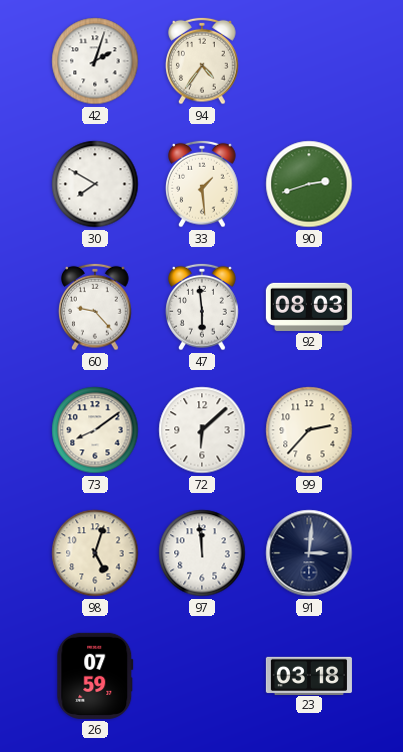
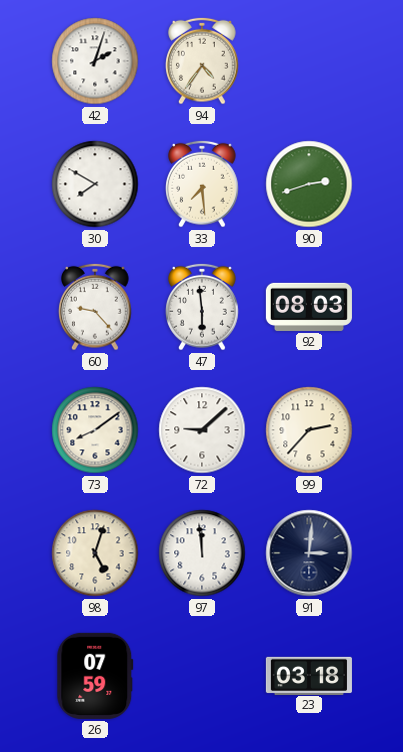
33: 1:29 -> 7:29
72: 6:08 -> 9:08
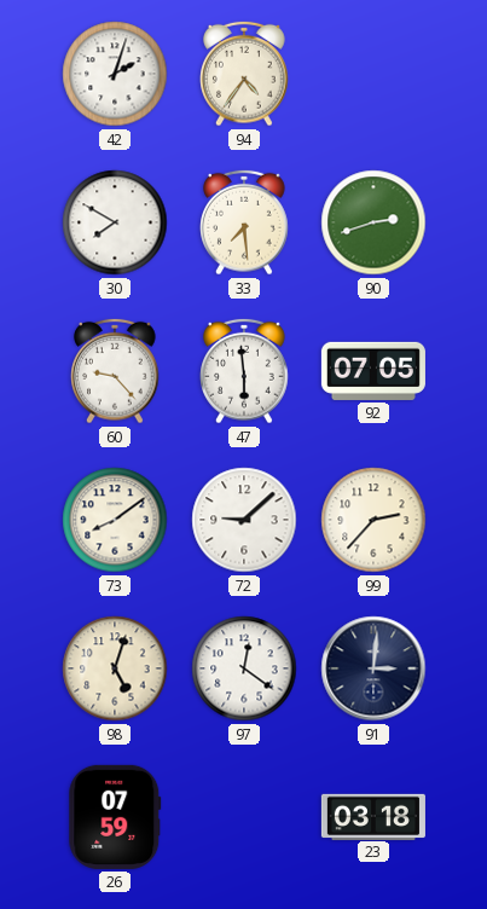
92: 08:03 -> 07:05
97: 11:59 -> 12:21
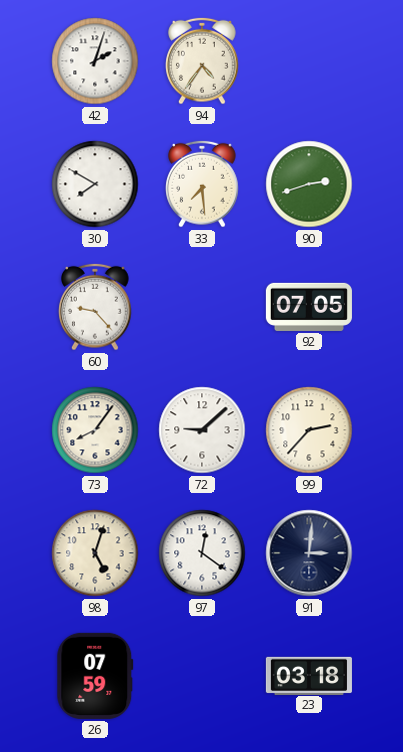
47: 5:59 -> none
73: 8:09 -> 8:06
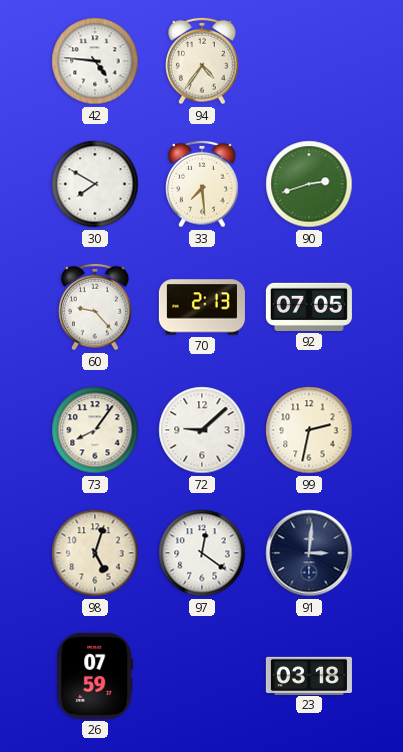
42: 2:03 -> 4:46
70: none -> 2:13
99: 2:37 -> 2:32
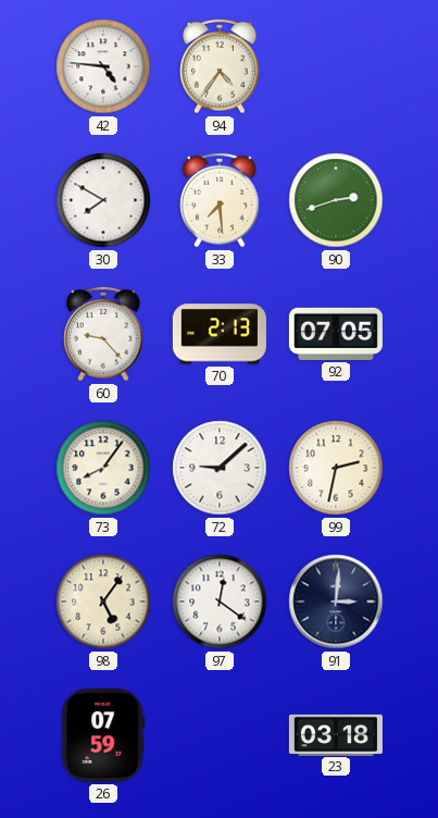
98: 5:03 -> 5:06
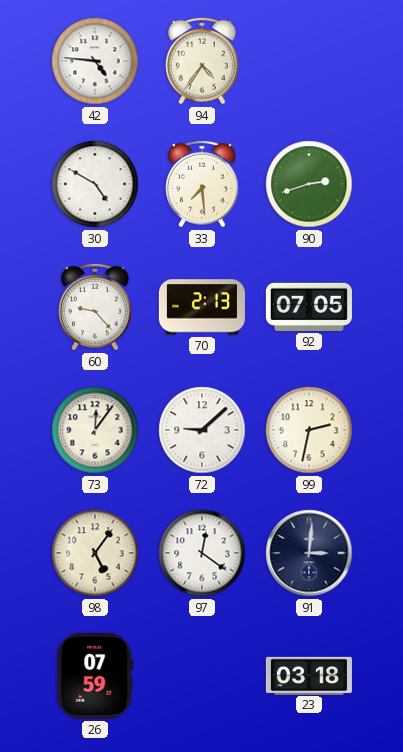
30: 7:50 -> 4:50
73: 8:06 -> 12:06
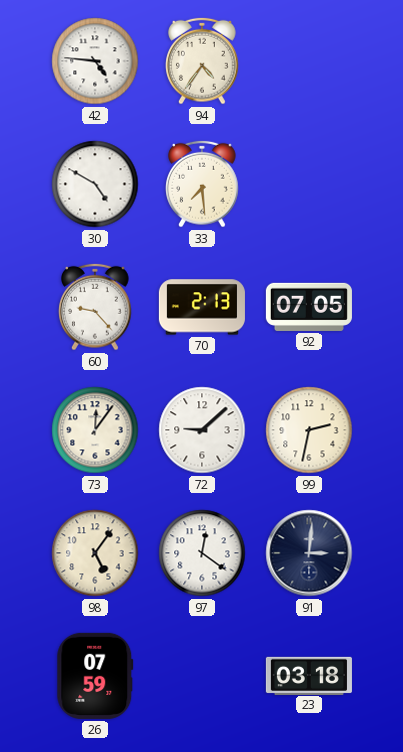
90: 2:42 -> none
